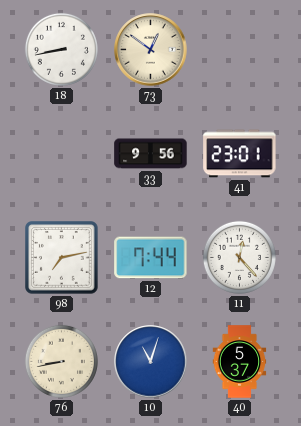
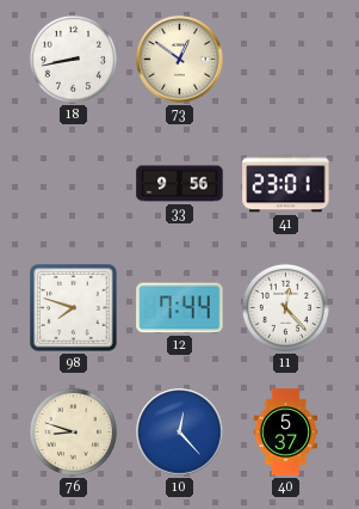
98: 7:13 -> 7:48
76: 8:43 -> 8:48
10: 11:03 -> 12:23
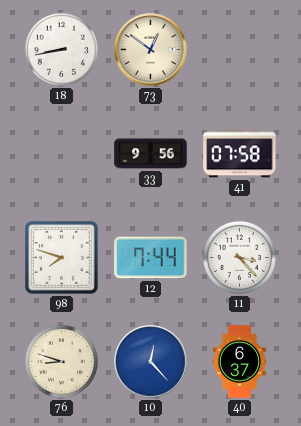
41: 23:01 -> 07:58
11: 12:23 -> 3:23
40: 5:37 -> 6:37
